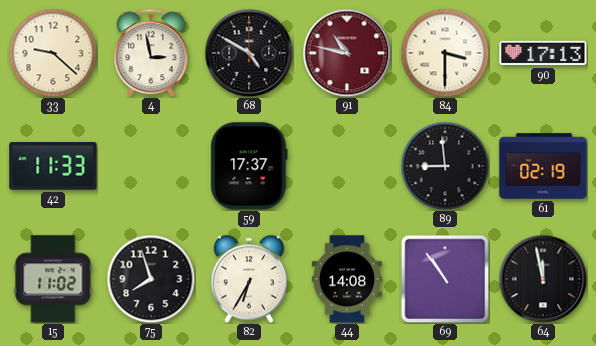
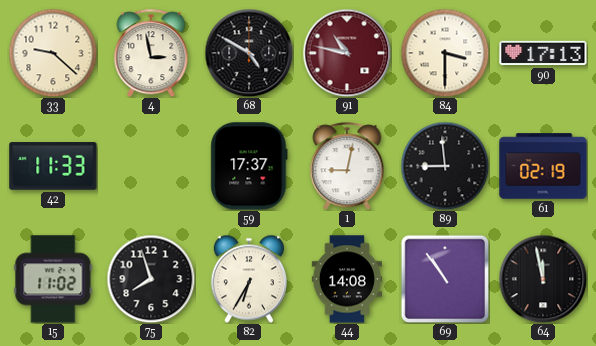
1: none -> 9:02
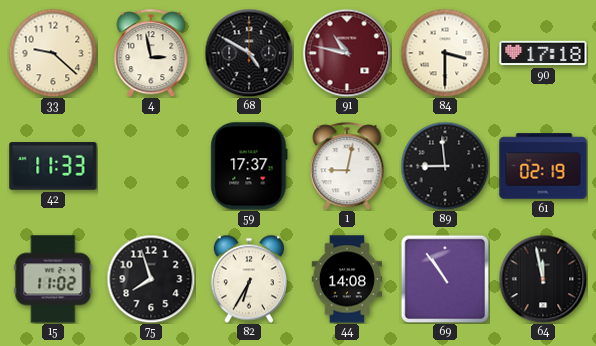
90: 17:13 -> 17:18
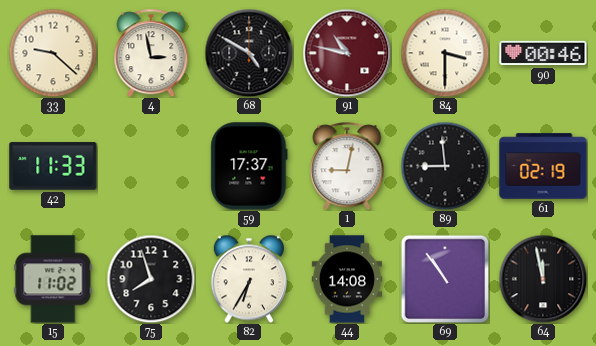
90: 17:18 -> 00:46
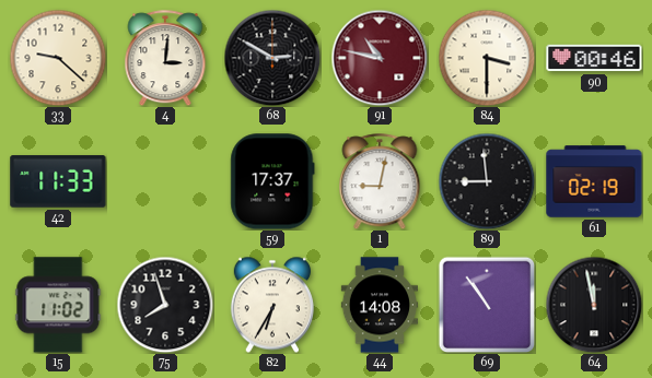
4: 2:58 -> 3:01
68: 4:50 -> 2:50
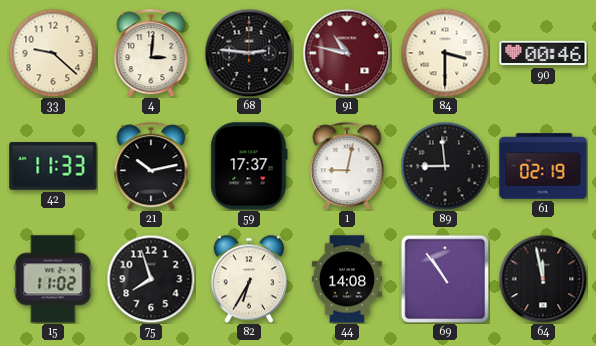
68: 2:50 -> 2:46
21: none -> 10:13
